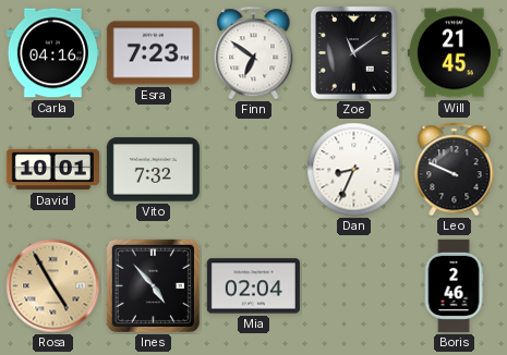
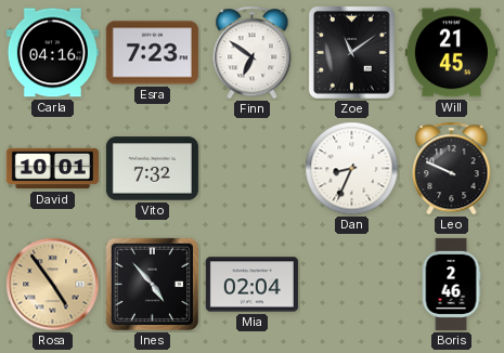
Rosa: 4:55 -> 4:54
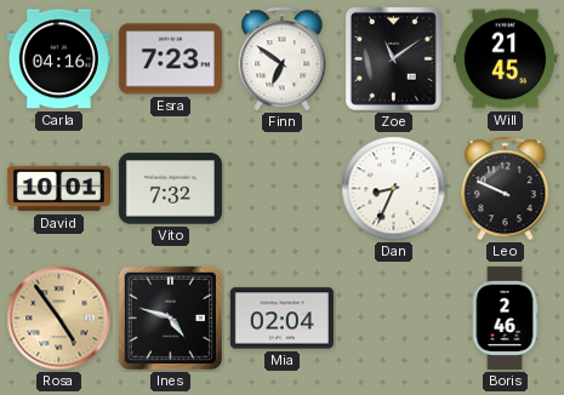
Ines: 4:53 -> 4:48
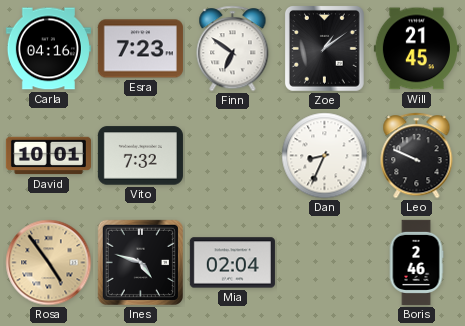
Zoe: 11:09 -> 1:09
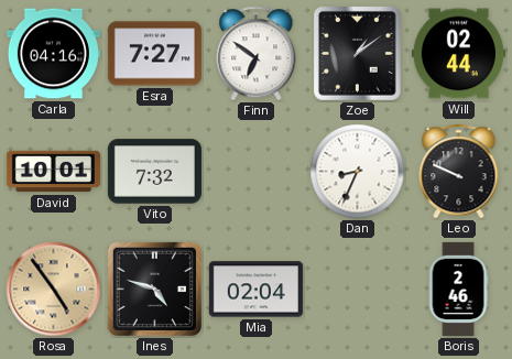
Esra: 7:23 -> 7:27
Will: 21:45 -> 02:44
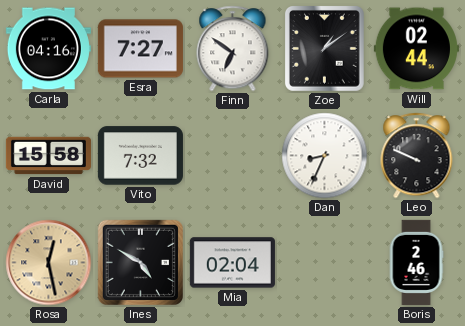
David: 10:01 -> 15:58
Rosa: 4:54 -> 12:28
Ines: 4:48 -> 4:50
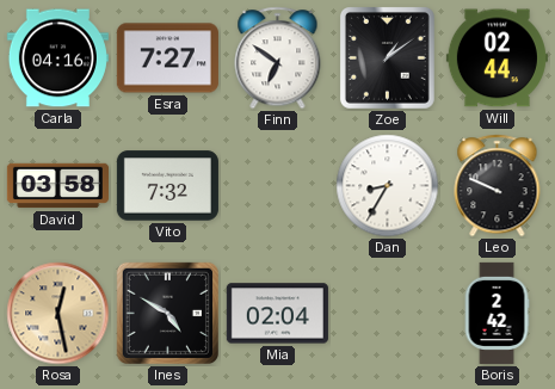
David: 15:58 -> 03:58
Dan: 8:34 -> 8:35
Boris: 2:46 -> 2:42
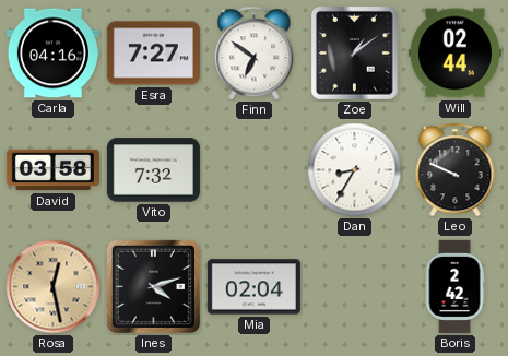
Ines: 4:50 -> 4:12
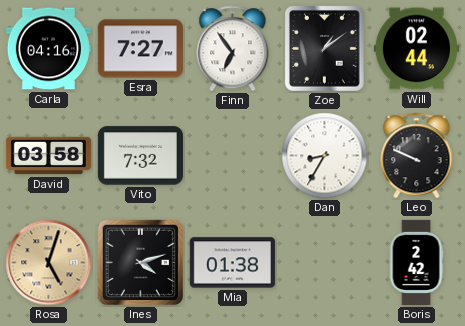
Finn: 6:51 -> 6:54
Rosa: 12:28 -> 5:03
Mia: 02:04 -> 01:38
